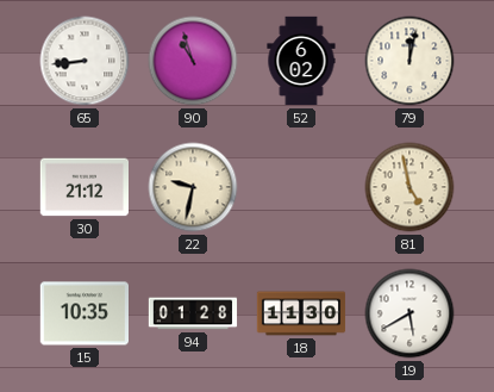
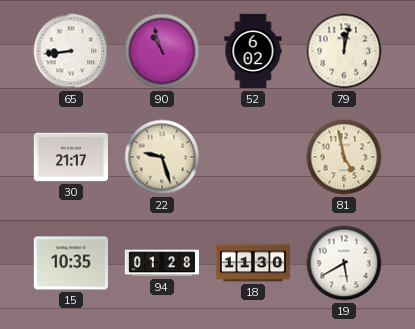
30: 21:12 -> 21:17
22: 9:32 -> 9:27
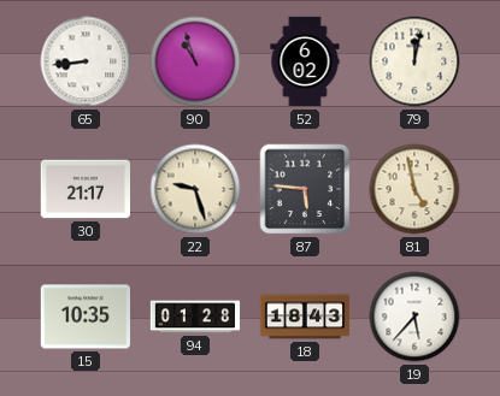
87: none -> 5:46
18: 11:30 -> 18:43
19: 5:40 -> 5:37
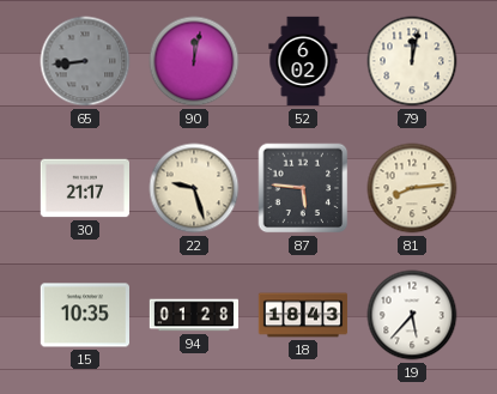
65 dial: white -> grey
90: 10:57 -> 12:02
81: 4:58 -> 8:14
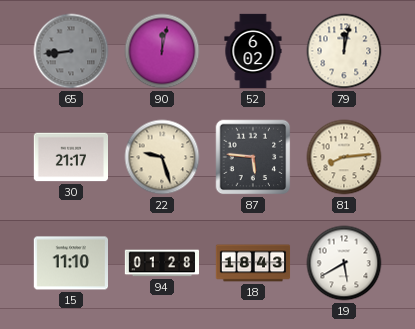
15: 10:35 -> 11:10
19: 5:37 -> 5:40
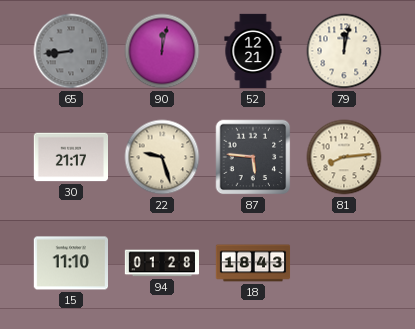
52: 6:02 -> 12:21
19: 5:40 -> none
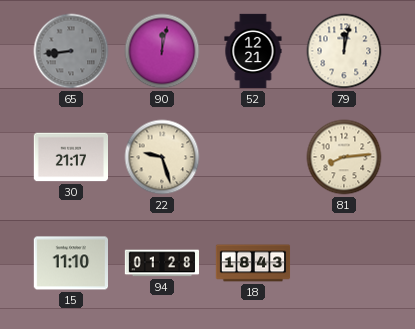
87: 5:46 -> none
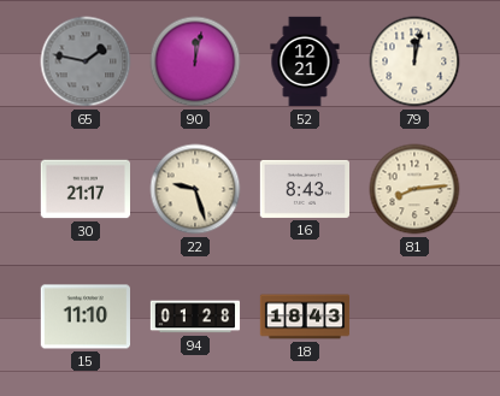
65: 8:44 -> 1:47
16: none -> 8:43
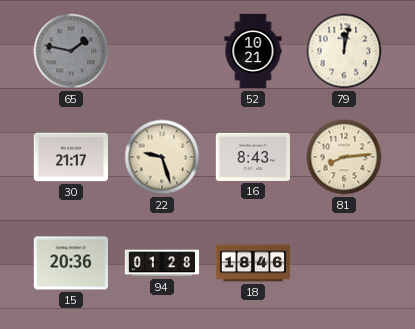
90: 12:02 -> none
52: 12:21 -> 10:21
15: 11:10 -> 20:36
18: 18:43 -> 18:46
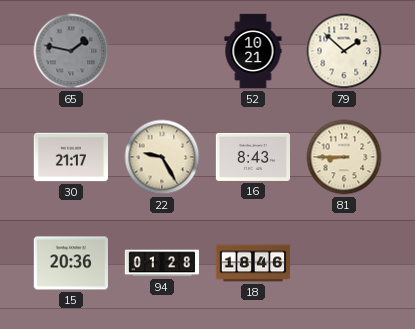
79: 12:02 -> 1:52
22: 9:27 -> 9:25
81: 8:14 -> 8:45
